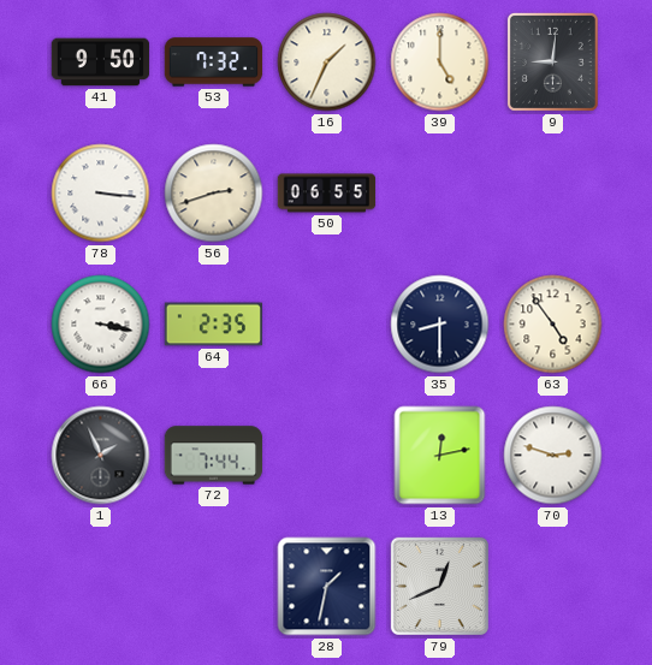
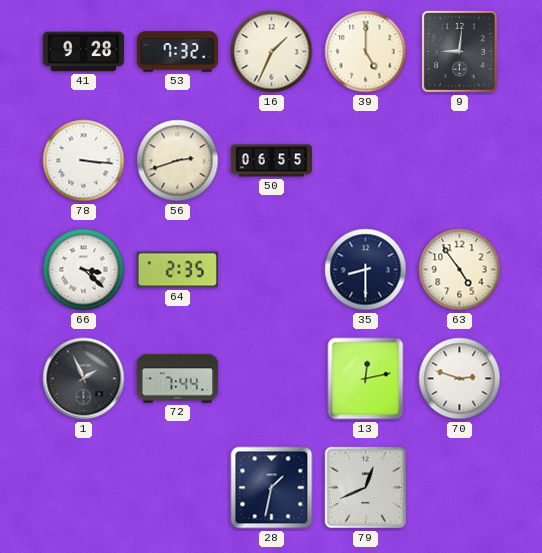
41: 9:50 -> 9:28
66: 3:17 -> 3:22
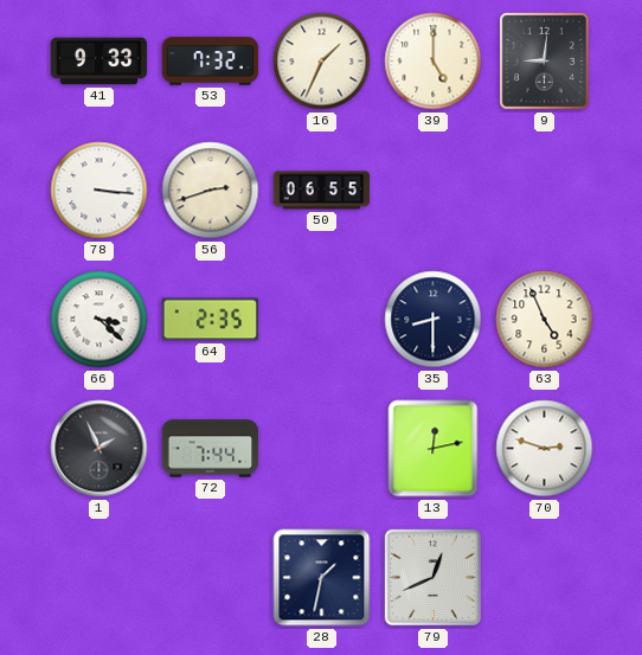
41: 9:28 -> 9:33
63: 4:54 -> 4:56
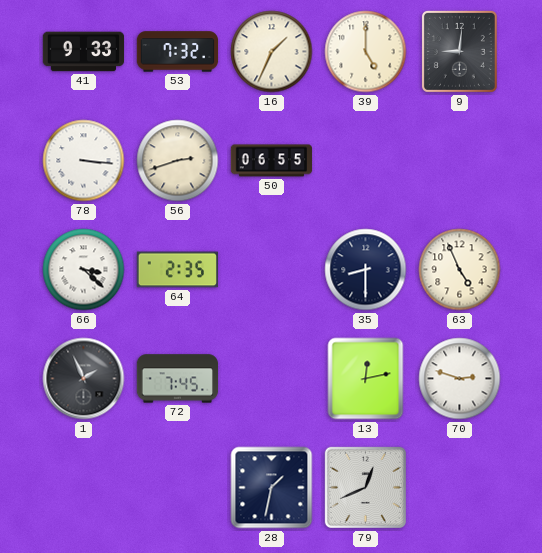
72: 7:44 -> 7:45
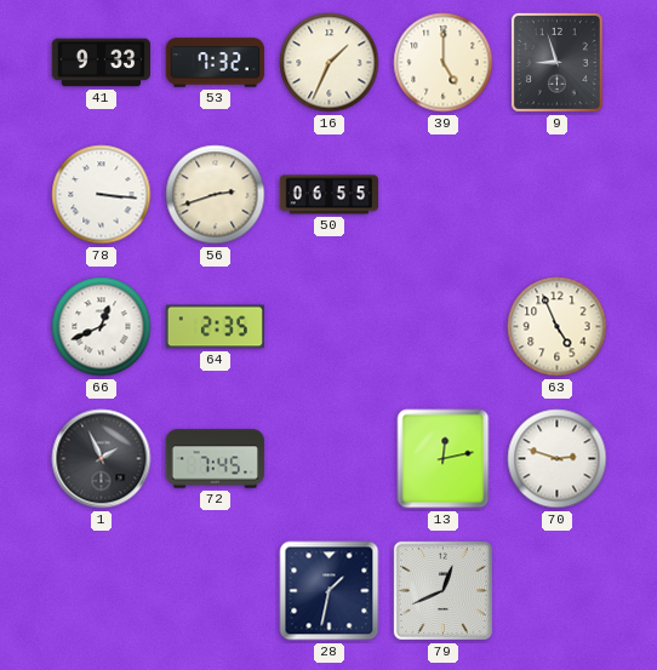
9: 9:01 -> 8:57
66: 3:22 -> 12:41
35: 8:30 -> none
